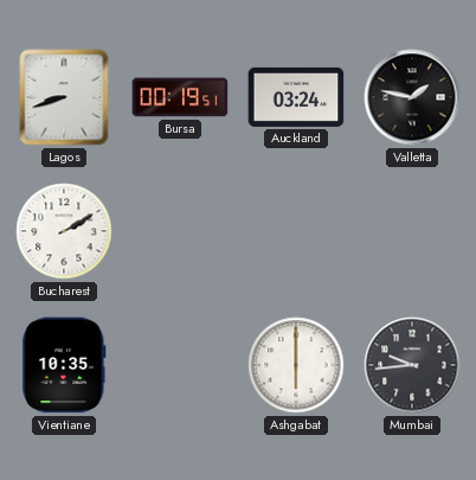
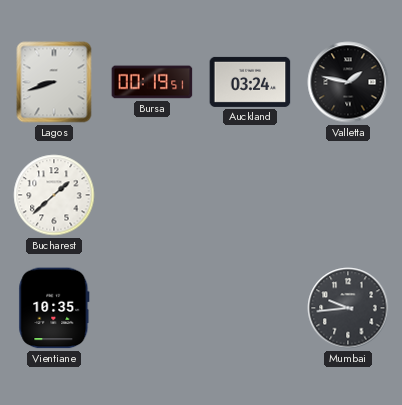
Bucharest: 2:10 -> 1:38
Ashgabat: 6:00 -> none
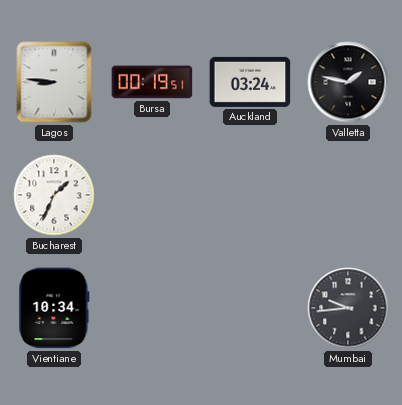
Lagos: 8:42 -> 8:46
Bucharest: 1:38 -> 1:34
Vientiane: 10:35 -> 10:34
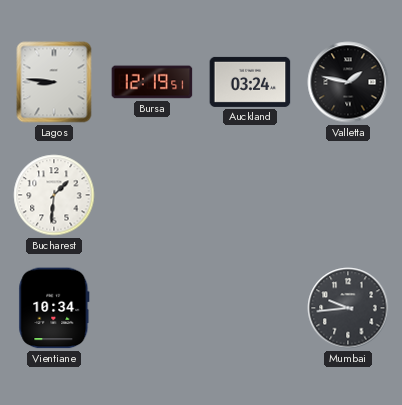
Bursa: 00:19 -> 12:19
Bucharest: 1:34 -> 1:31
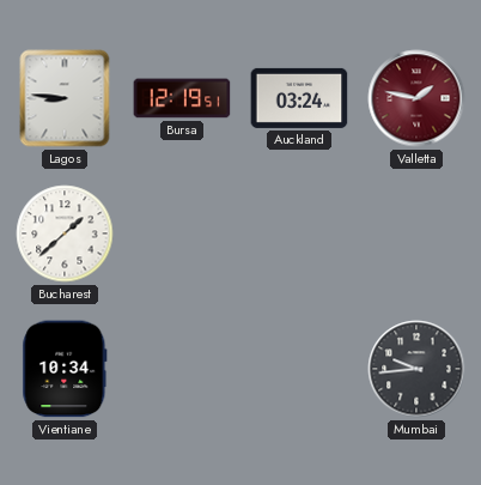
Valletta dial: black -> burgundy
Bucharest: 1:31 -> 1:38
